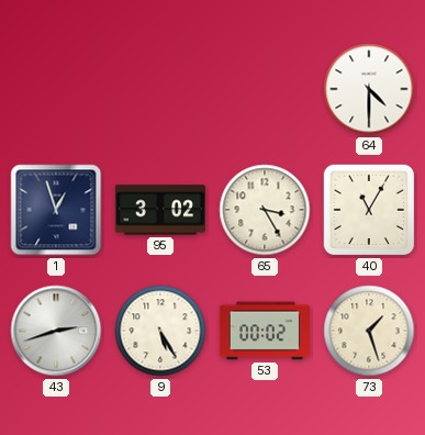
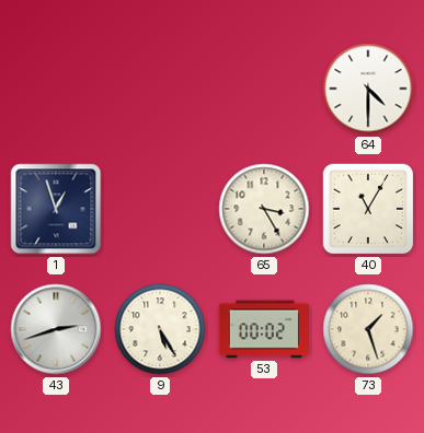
95: 3:02 -> none
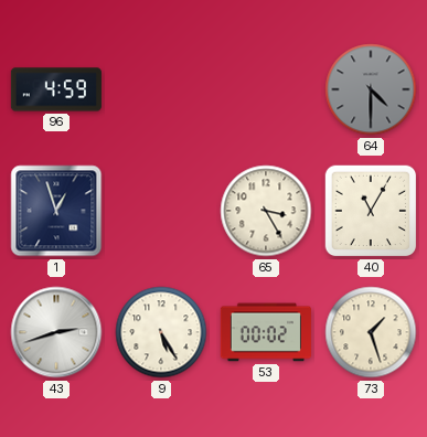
96: none -> 4:59
64 dial: white -> grey
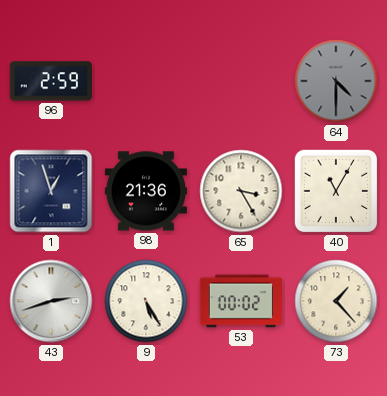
96: 4:59 -> 2:59
98: none -> 21:36
73: 1:27 -> 1:23
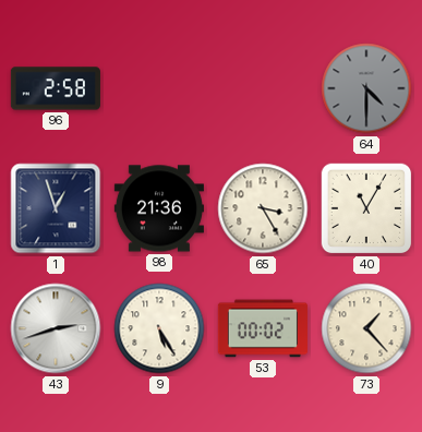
96: 2:59 -> 2:58
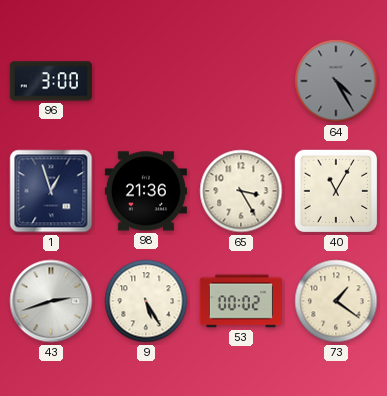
96: 2:58 -> 3:00
64: 4:30 -> 4:25
73: 1:23 -> 1:21
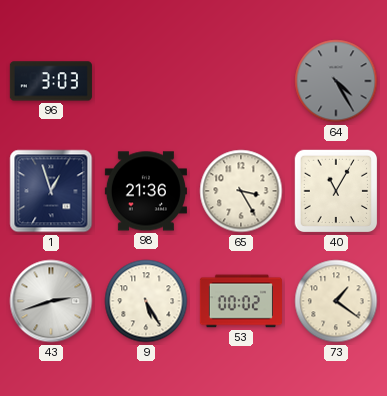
96: 3:00 -> 3:03
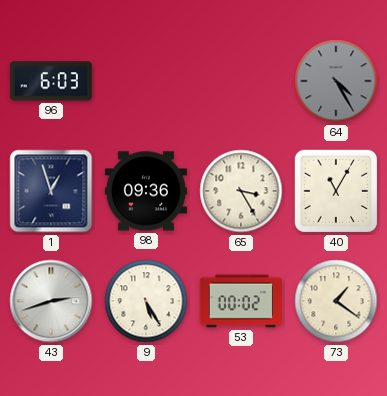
96: 3:03 -> 6:03
98: 21:36 -> 09:36
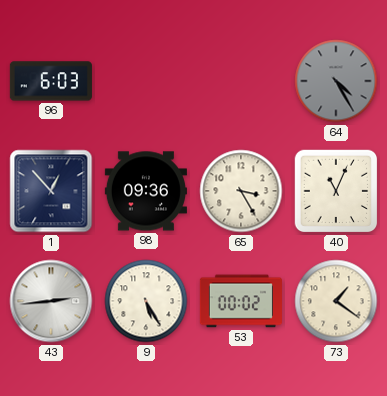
1: 12:57 -> 12:53
40: 11:05 -> 11:04
43: 2:42 -> 2:44
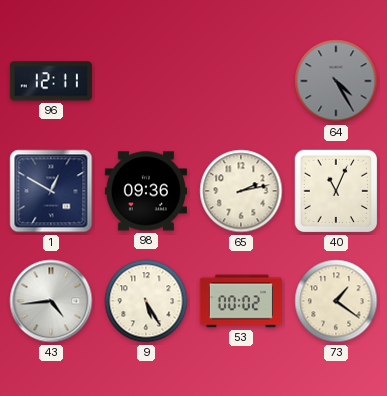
96: 6:03 -> 12:11
1: 12:53 -> 12:50
65: 3:25 -> 2:13
43: 2:44 -> 4:44
